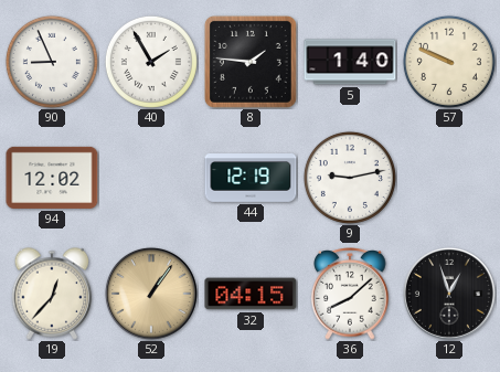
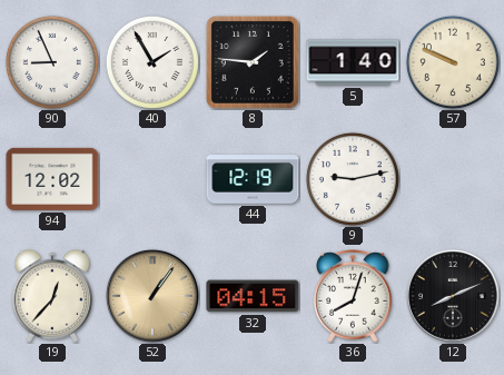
36: 8:08 -> 8:03
12: 12:57 -> 8:11
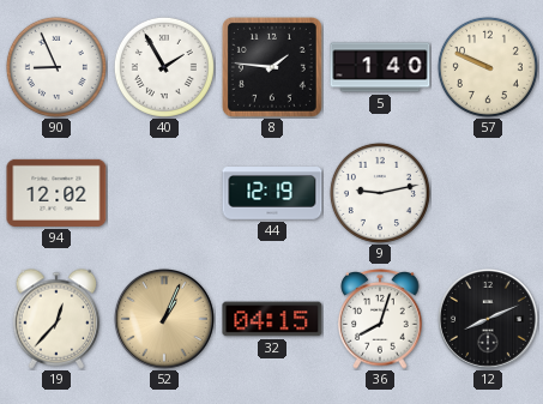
52: 1:06 -> 1:04
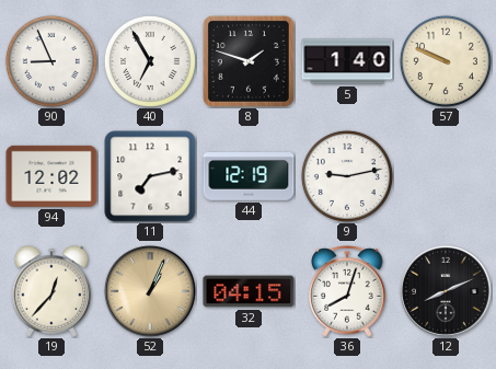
40: 1:55 -> 6:55
8: 1:46 -> 1:48
11: none -> 7:13
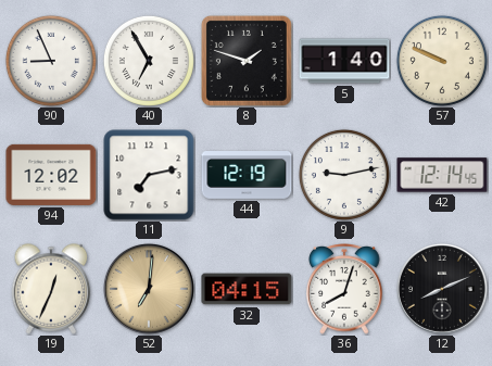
42: none -> 12:14
19: 12:37 -> 12:34
52: 1:04 -> 7:01
